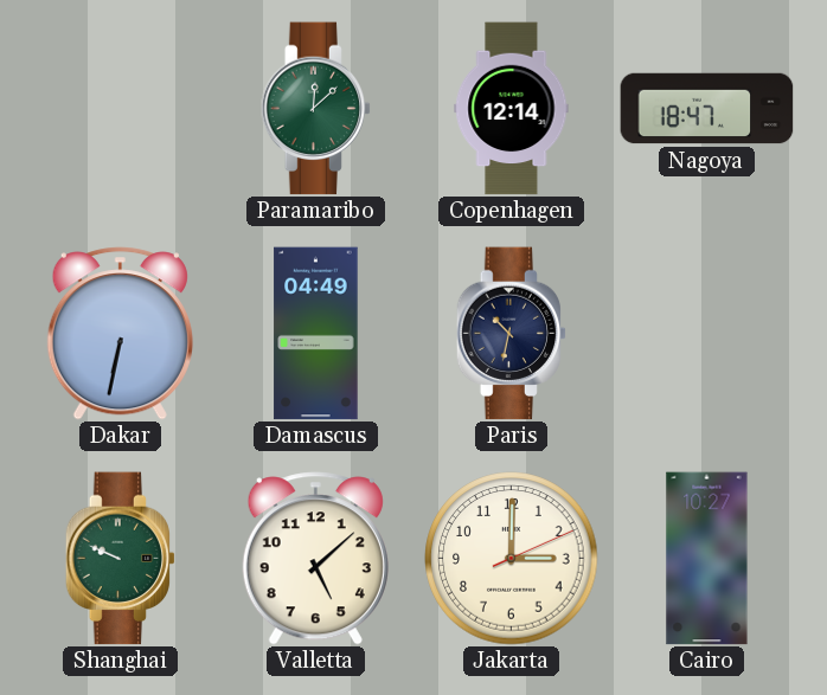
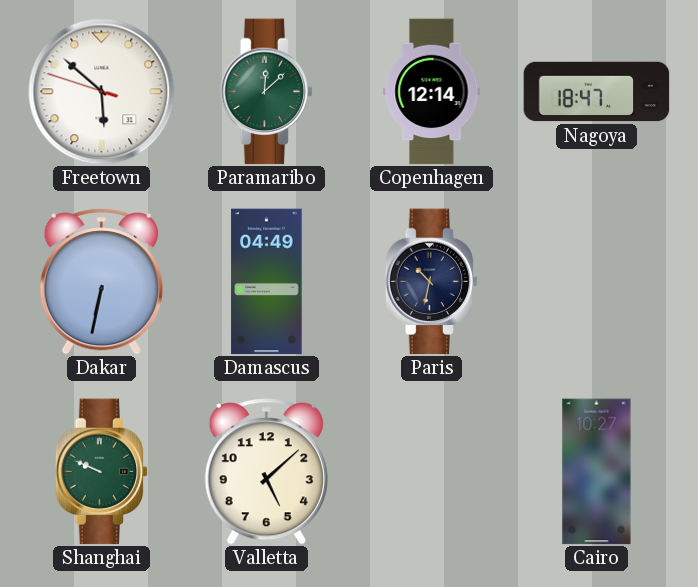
Freetown: none -> 5:51
Jakarta: 3:00 -> none
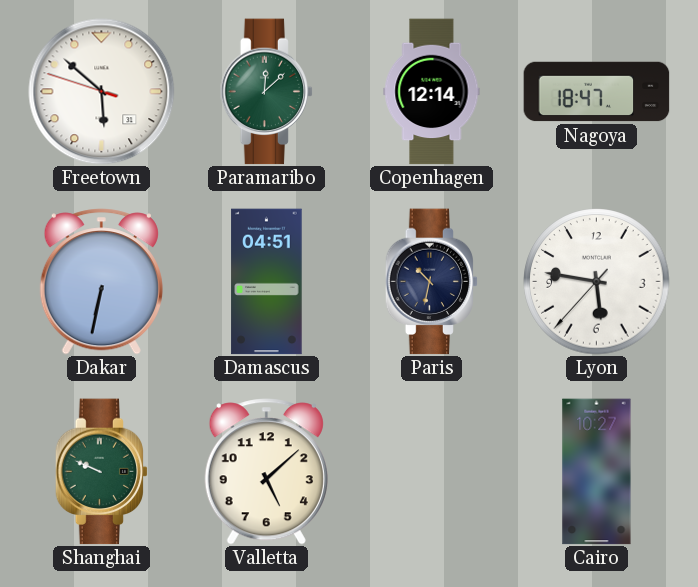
Damascus: 04:49 -> 04:51
Lyon: none -> 5:46
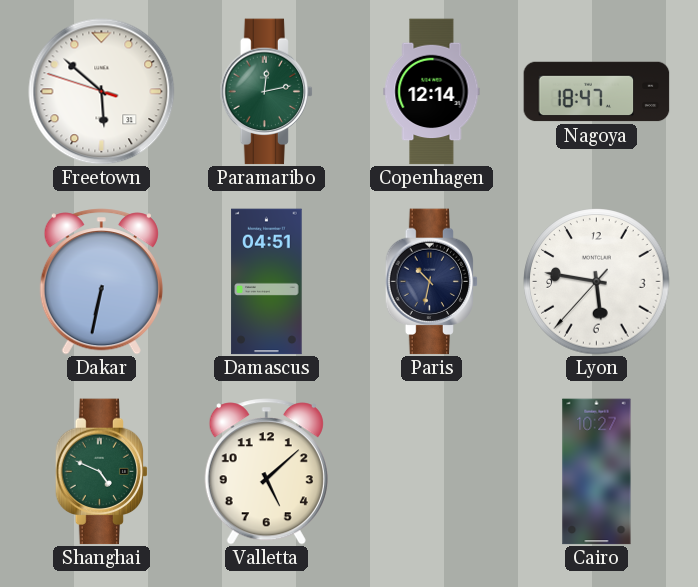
Paramaribo: 12:08 -> 12:13
Shanghai: 9:49 -> 4:49
